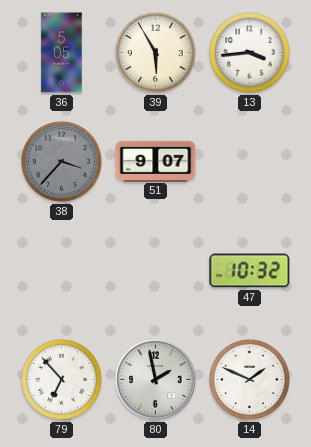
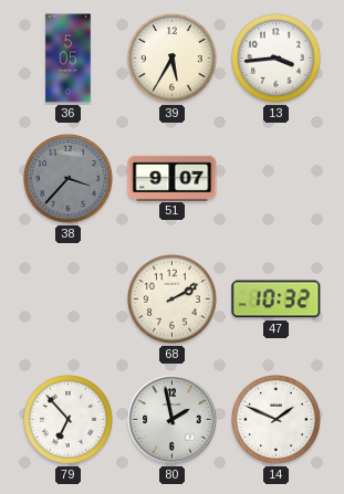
39: 5:55 -> 5:35
68: none -> 2:10
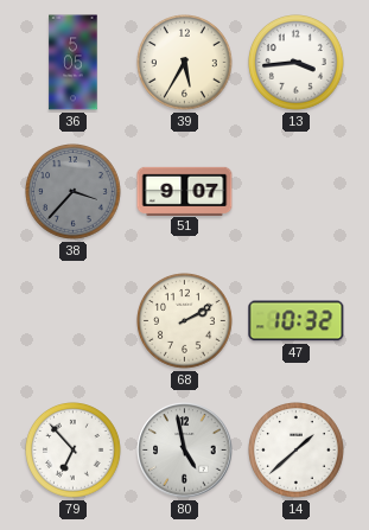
80: 1:58 -> 4:58
14: 1:49 -> 1:38
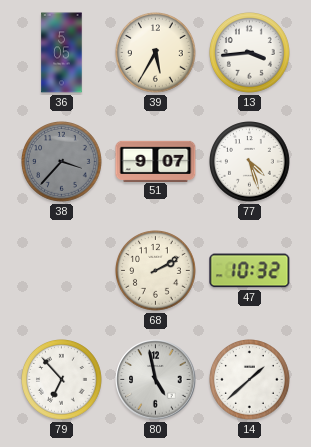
77: none -> 4:27
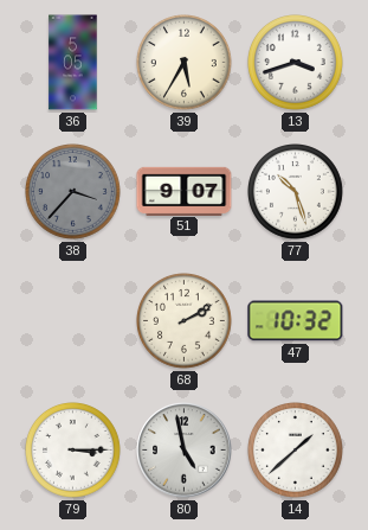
13: 3:44 -> 3:42
77: 4:27 -> 10:27
79: 6:53 -> 3:15
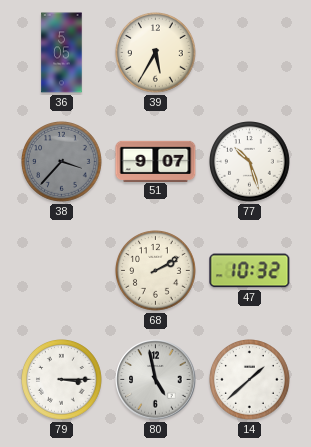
13: 3:42 -> none
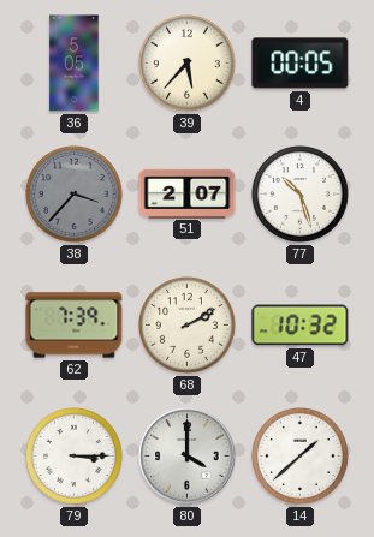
39: 5:35 -> 5:37
4: none -> 00:05
51: 9:07 -> 2:07
62: none -> 7:39
80: 4:58 -> 4:00
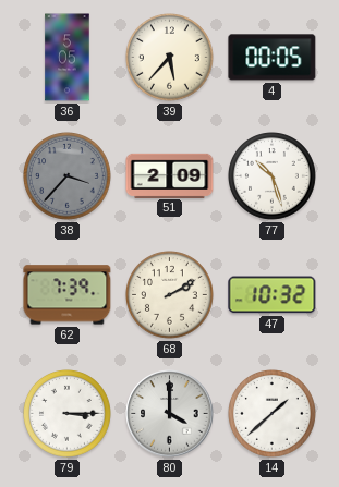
51: 2:07 -> 2:09
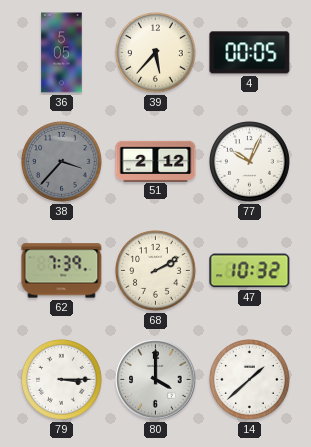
51: 2:09 -> 2:12
77: 10:27 -> 10:04
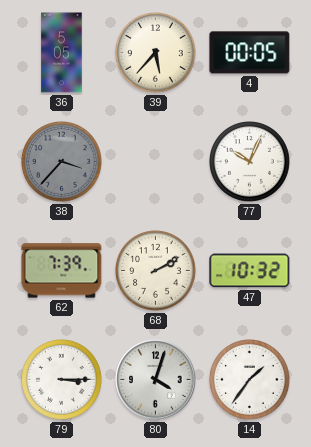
51: 2:12 -> none
80: 4:00 -> 4:03
14: 1:38 -> 1:36
